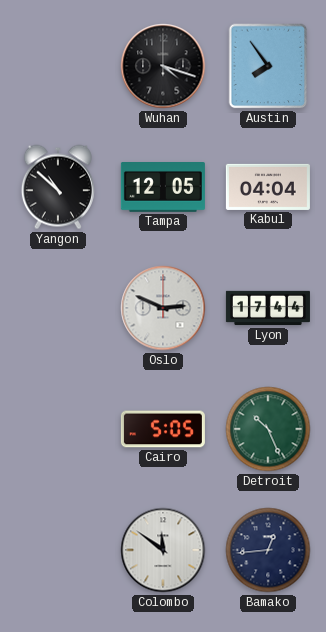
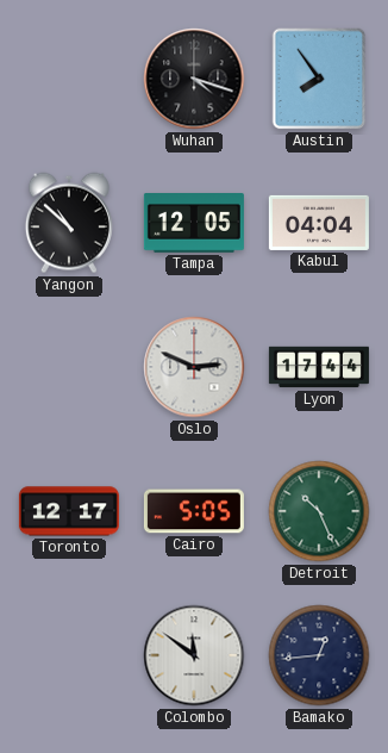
Toronto: none -> 12:17
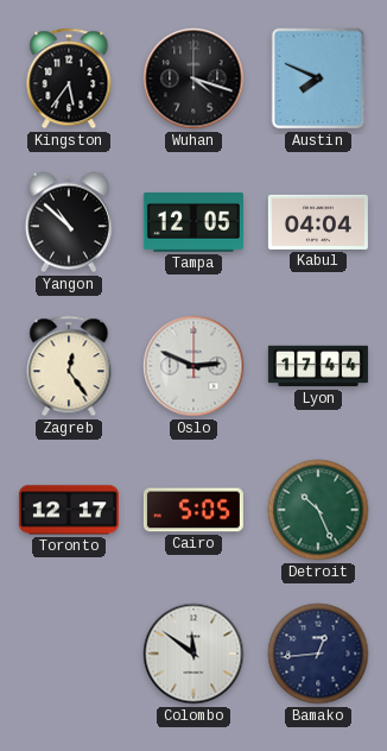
Kingston: none -> 5:36
Austin: 7:54 -> 7:49
Zagreb: none -> 12:24
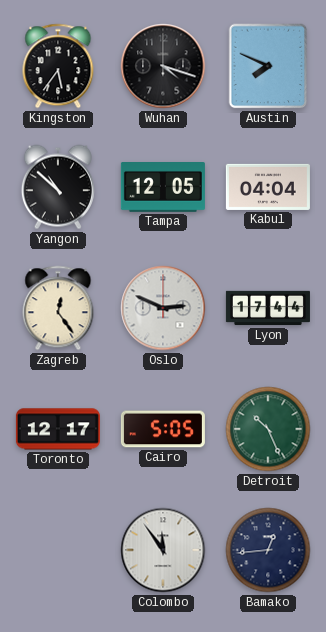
Colombo: 11:51 -> 11:54
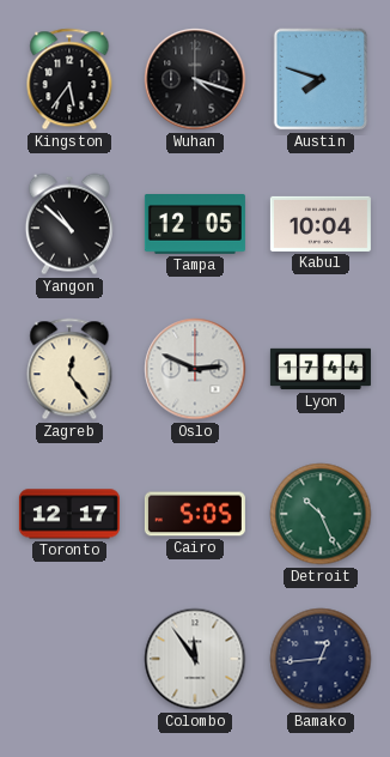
Austin: 7:49 -> 7:48
Kabul: 04:04 -> 10:04
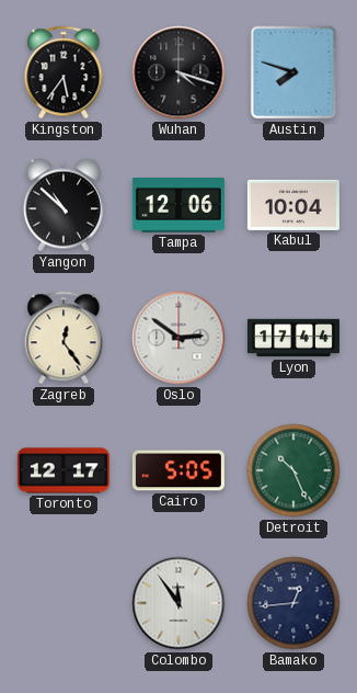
Tampa: 12:05 -> 12:06
Oslo: 2:49 -> 2:51
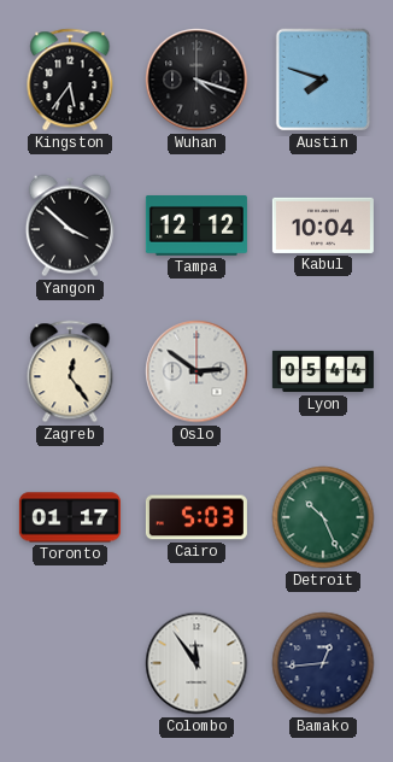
Yangon: 10:52 -> 3:52
Tampa: 12:06 -> 12:12
Lyon: 17:44 -> 05:44
Toronto: 12:17 -> 01:17
Cairo: 5:05 -> 5:03
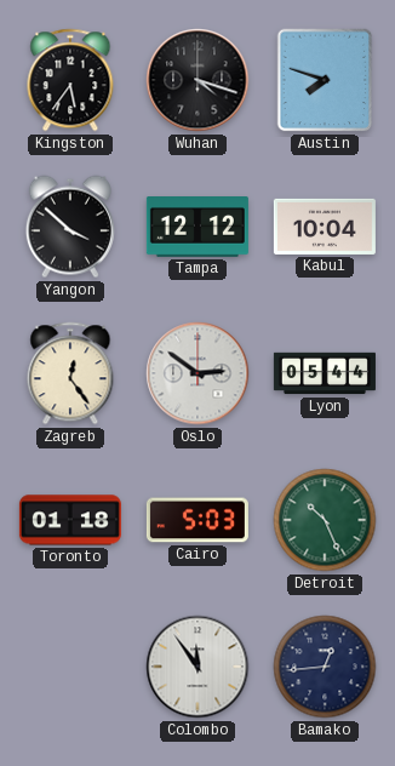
Toronto: 01:17 -> 01:18
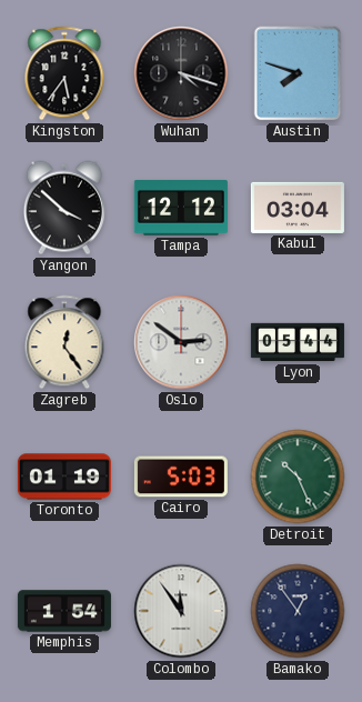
Kabul: 10:04 -> 03:04
Toronto: 01:18 -> 01:19
Memphis: none -> 1:54
Bamako: 12:44 -> 12:54
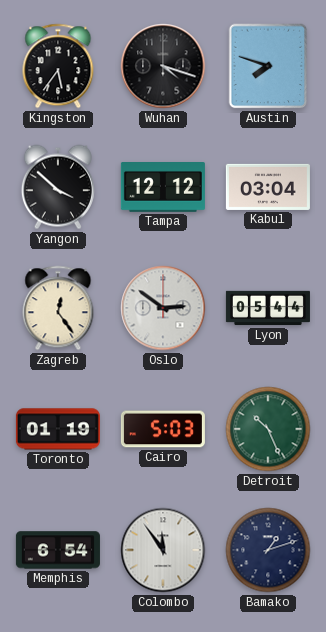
Memphis: 1:54 -> 6:54
Bamako: 12:54 -> 1:12
